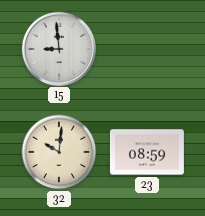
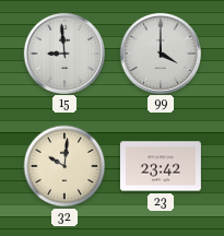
99: none -> 4:00
23: 08:59 -> 23:42
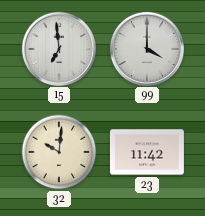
15: 8:59 -> 6:59
23: 23:42 -> 11:42
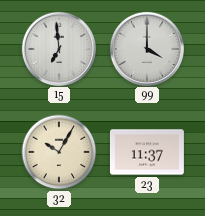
32: 10:01 -> 10:05
23: 11:42 -> 11:37
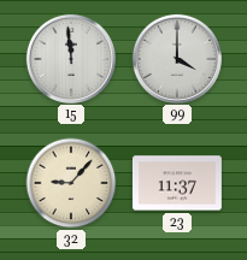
15: 6:59 -> 11:59
32: 10:05 -> 9:07
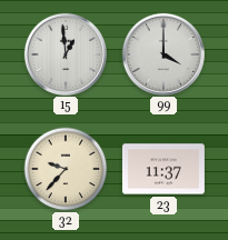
15: 11:59 -> 12:59
32: 9:07 -> 9:37
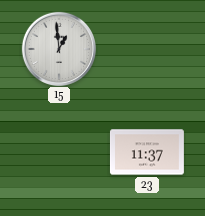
99: 4:00 -> none
32: 9:37 -> none
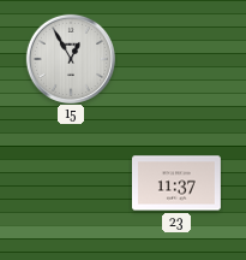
15: 12:59 -> 12:55
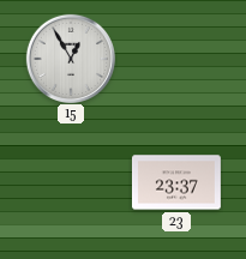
23: 11:37 -> 23:37
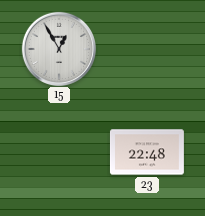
23: 23:37 -> 22:48
